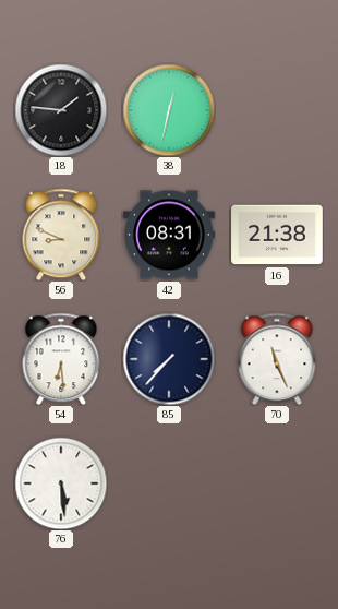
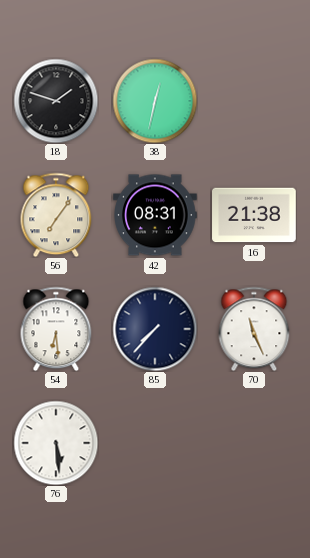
18: 1:46 -> 1:48
56: 8:49 -> 7:06
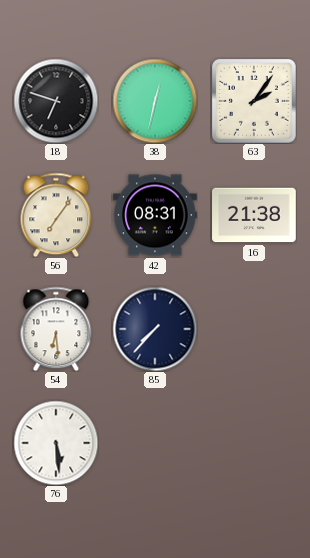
18: 1:48 -> 6:48
63: none -> 2:06
70: 11:26 -> none
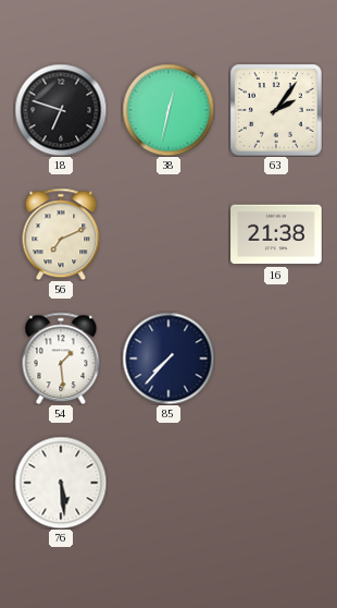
56: 7:06 -> 7:11
42: 08:31 -> none
54: 6:29 -> 1:29
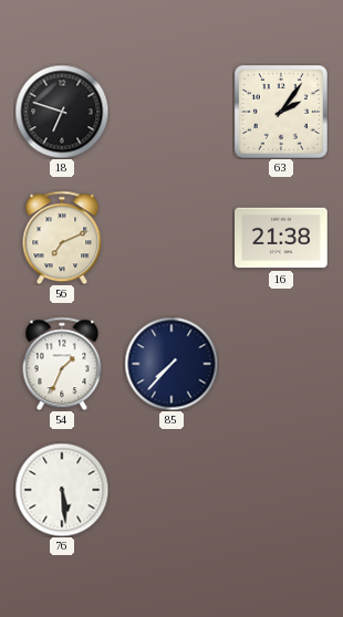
38: 12:32 -> none
54: 1:29 -> 1:34
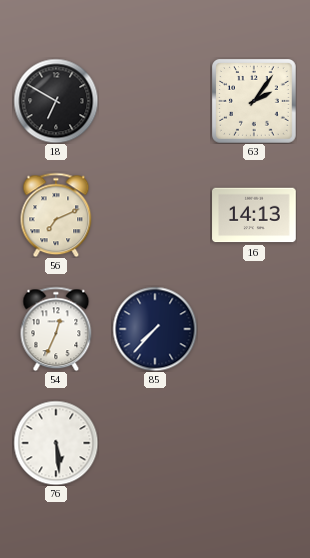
18: 6:48 -> 6:50
16: 21:38 -> 14:13
54: 1:34 -> 12:34
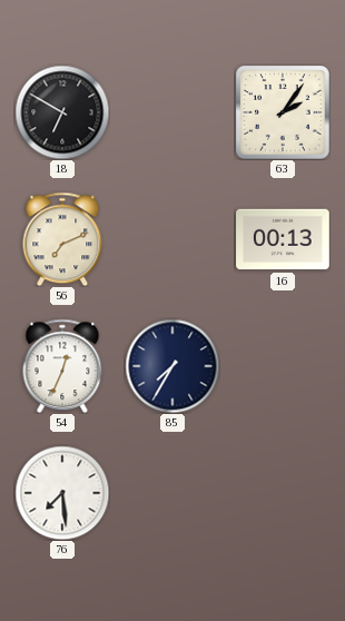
16: 14:13 -> 00:13
85: 7:37 -> 7:35
76: 5:29 -> 7:29
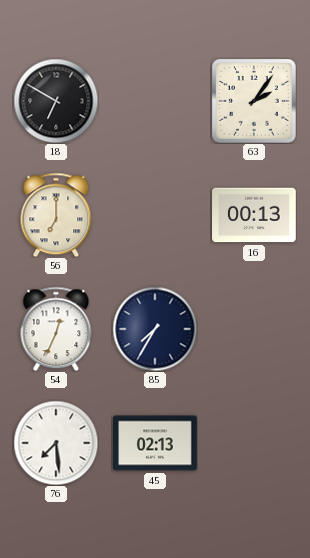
56: 7:11 -> 7:00
45: none -> 02:13
